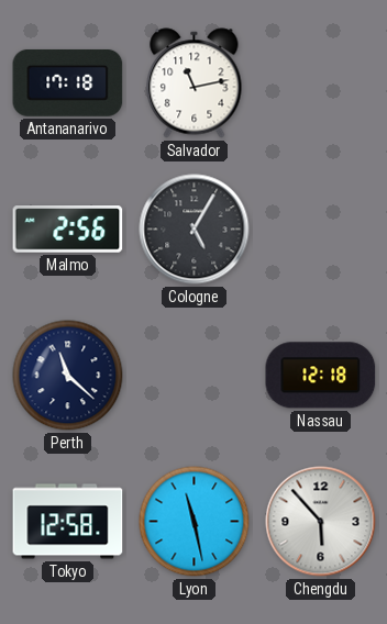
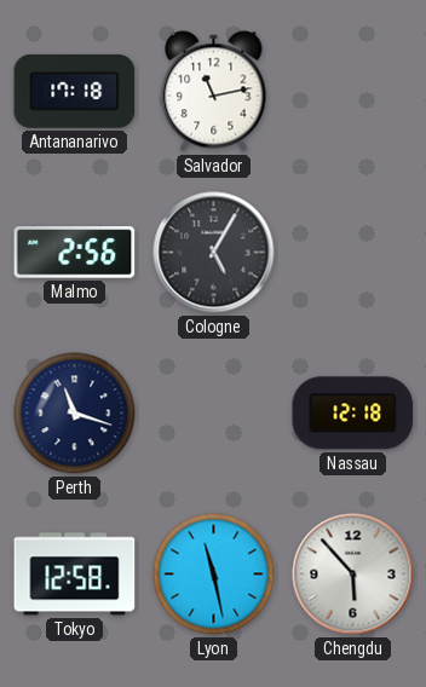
Perth: 11:22 -> 11:18
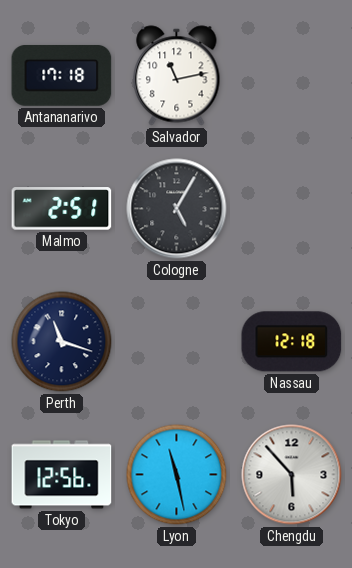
Malmo: 2:56 -> 2:51
Tokyo: 12:58 -> 12:56
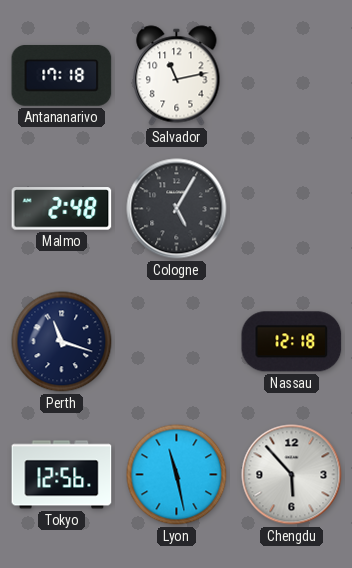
Malmo: 2:51 -> 2:48
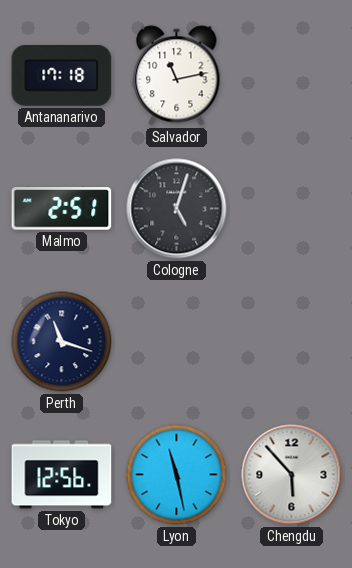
Malmo: 2:48 -> 2:51
Cologne: 5:05 -> 5:03
Nassau: 12:18 -> none
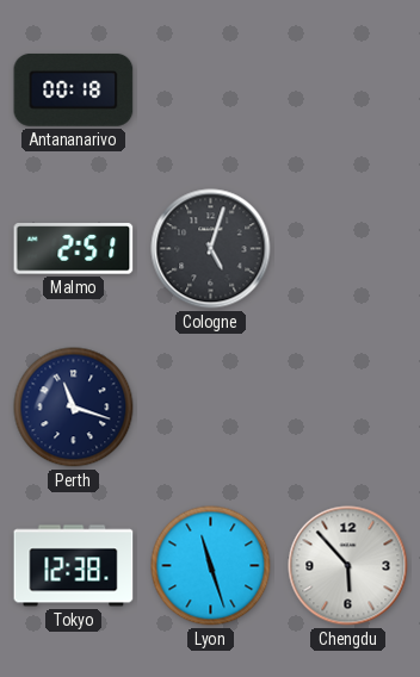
Antananarivo: 17:18 -> 00:18
Salvador: 11:13 -> none
Tokyo: 12:56 -> 12:38
Lyon: 11:28 -> 11:27
